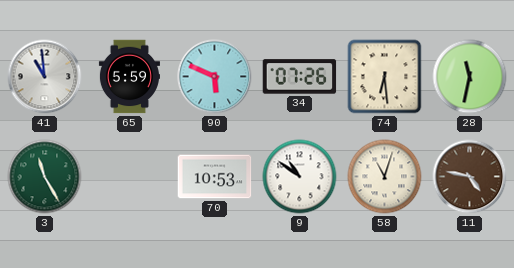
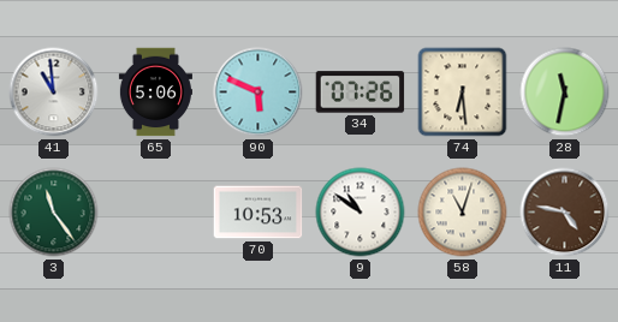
65: 5:59 -> 5:06
3: 11:25 -> 11:24
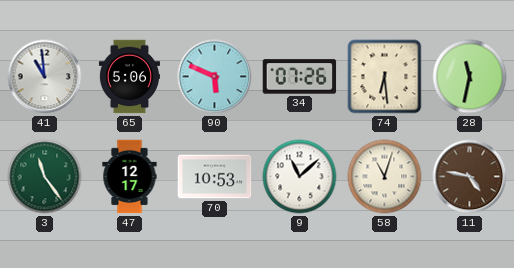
47: none -> 12:17
9: 10:51 -> 11:08
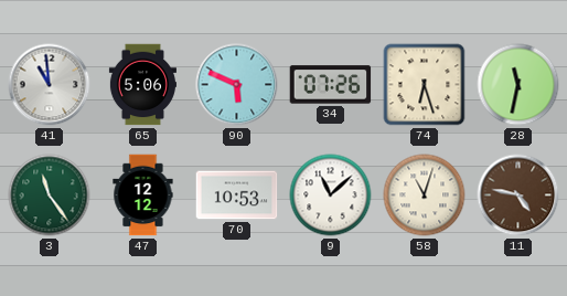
74: 6:29 -> 6:27
47: 12:17 -> 12:12
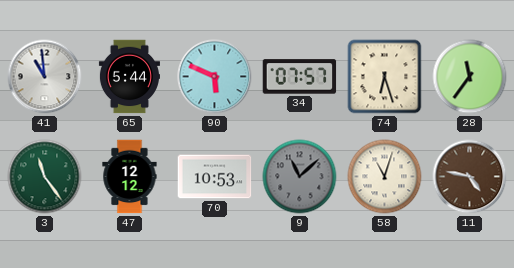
65: 5:06 -> 5:44
34: 07:26 -> 07:57
28: 11:32 -> 11:36
9 dial: white -> grey
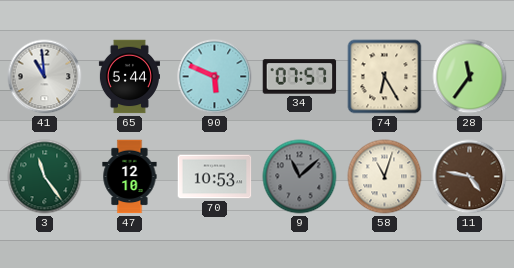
74: 6:27 -> 6:25
47: 12:12 -> 12:10
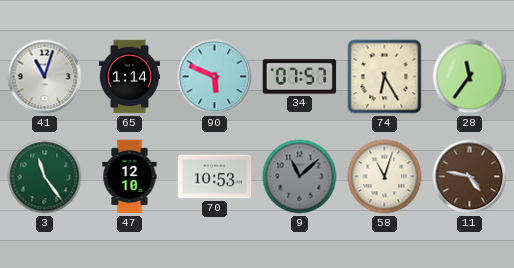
41: 10:59 -> 11:03
65: 5:44 -> 1:14
